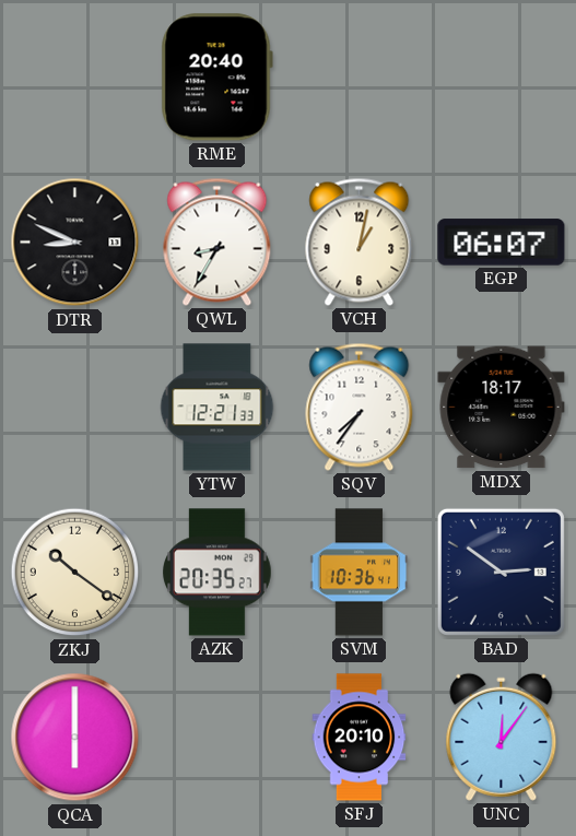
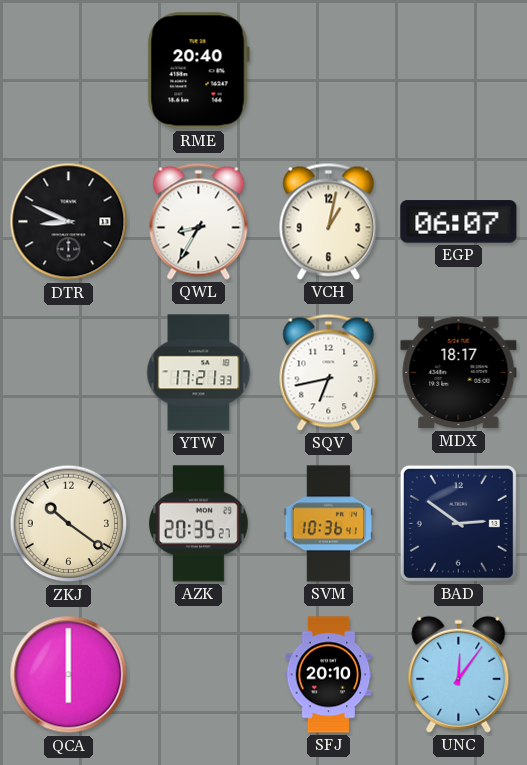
YTW: 12:21 -> 17:21
SQV: 7:36 -> 6:43
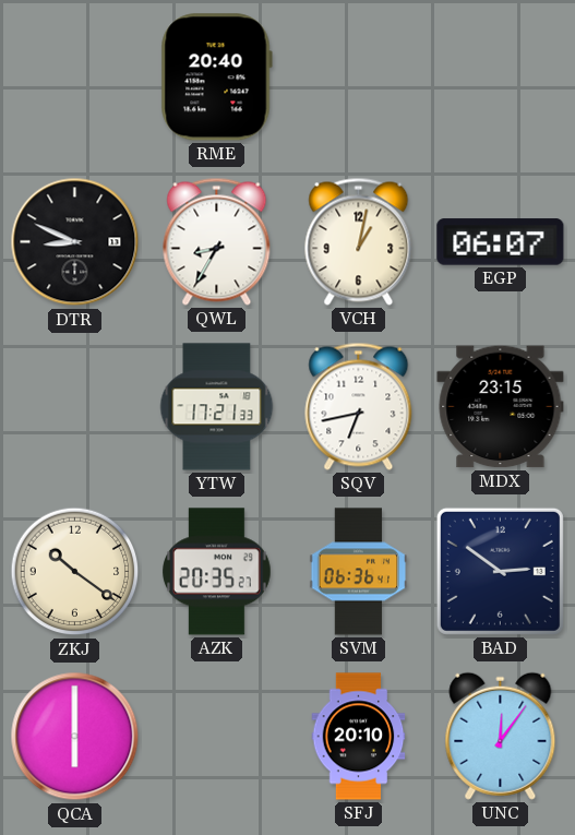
MDX: 18:17 -> 23:15
SVM: 10:36 -> 06:36
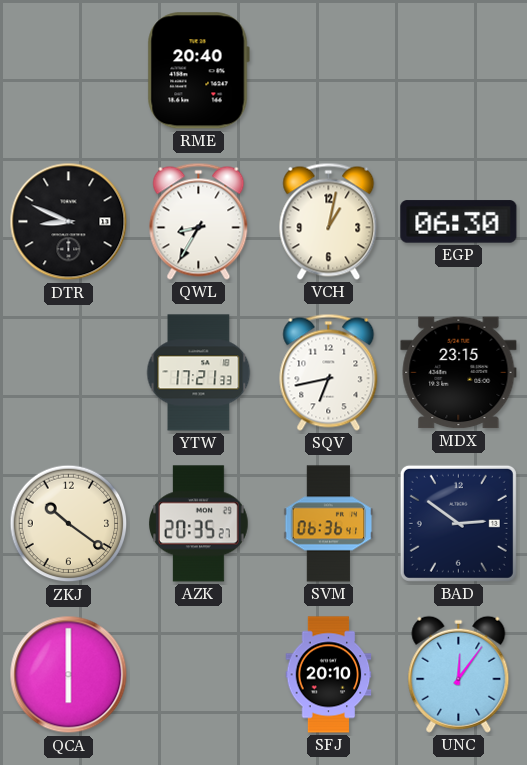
EGP: 06:07 -> 06:30
